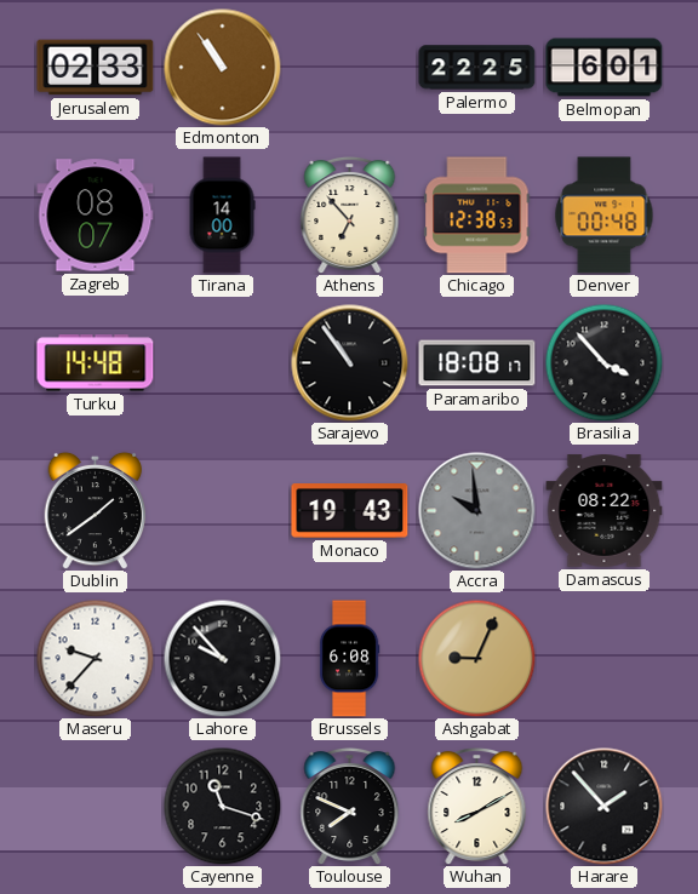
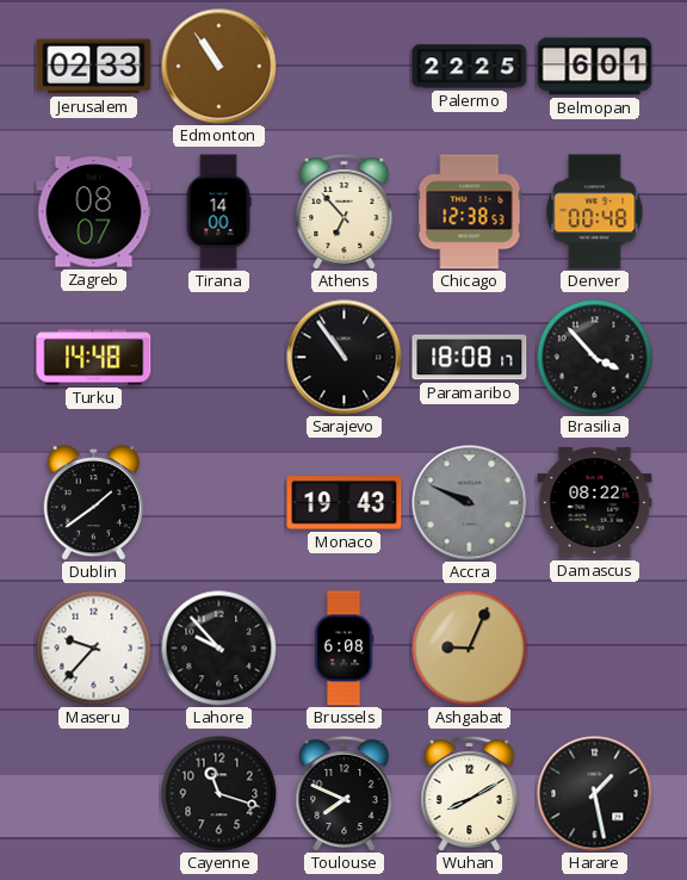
Accra: 9:59 -> 9:49
Harare: 1:53 -> 1:28
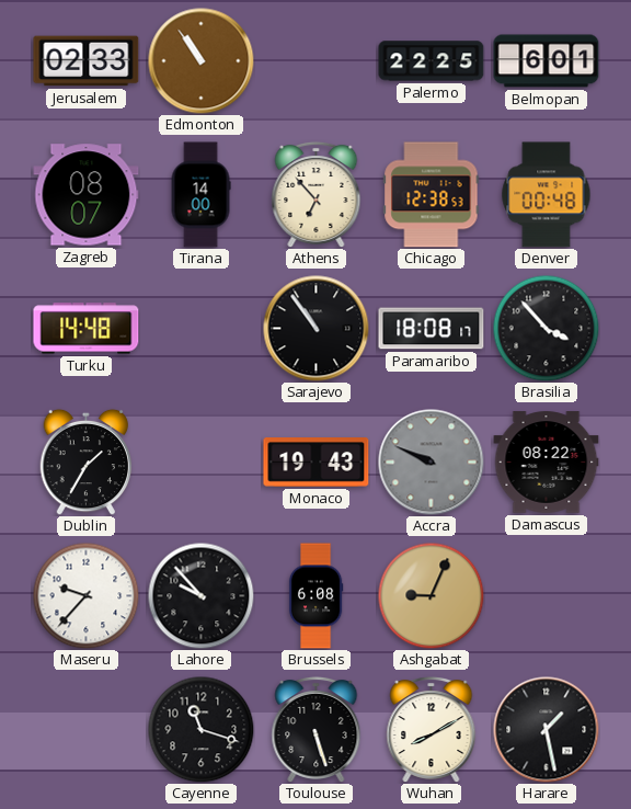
Dublin: 1:39 -> 1:35
Toulouse: 7:49 -> 5:27
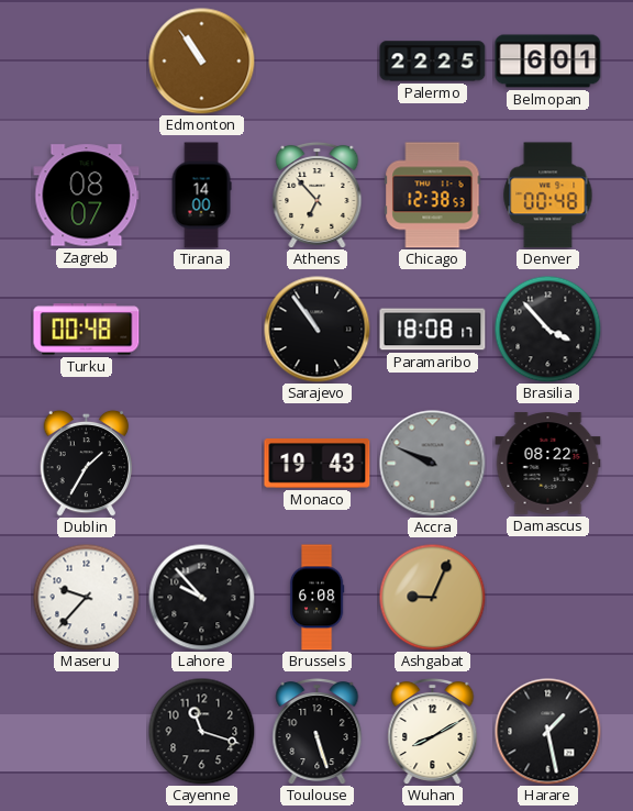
Jerusalem: 02:33 -> none
Turku: 14:48 -> 00:48
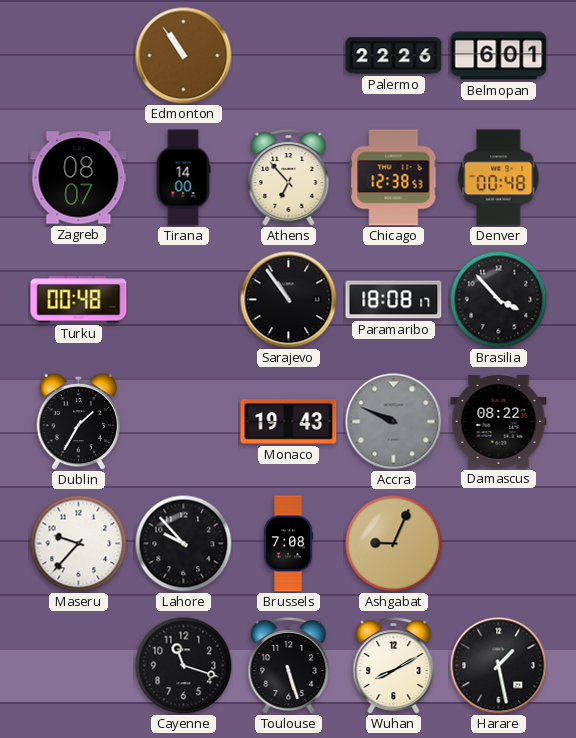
Palermo: 22:25 -> 22:26
Brussels: 6:08 -> 7:08
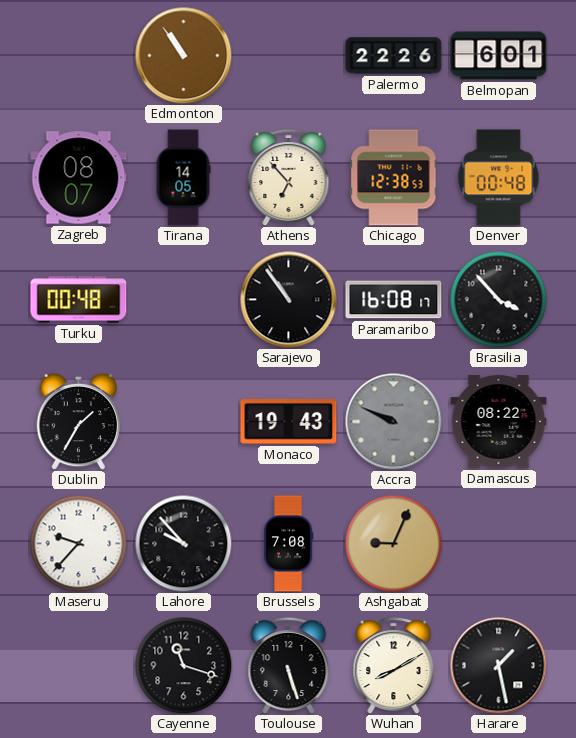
Tirana: 14:00 -> 14:05
Paramaribo: 18:08 -> 16:08
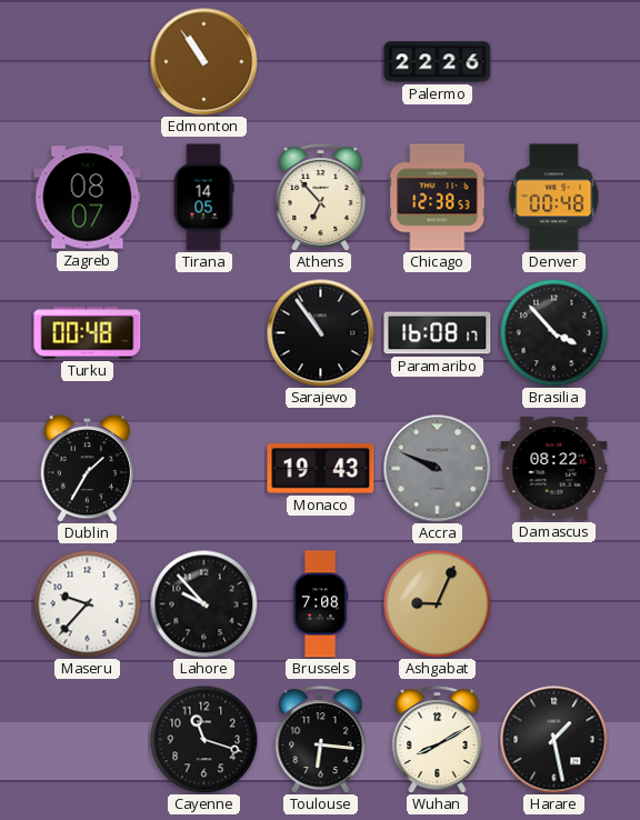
Belmopan: 6:01 -> none
Toulouse: 5:27 -> 6:16
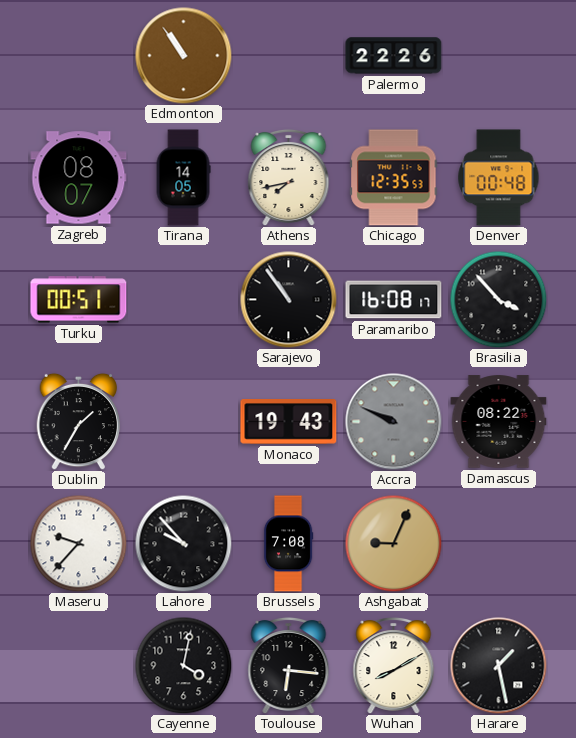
Athens: 6:53 -> 7:43
Chicago: 12:38 -> 12:35
Turku: 00:48 -> 00:51
Cayenne: 11:18 -> 4:02
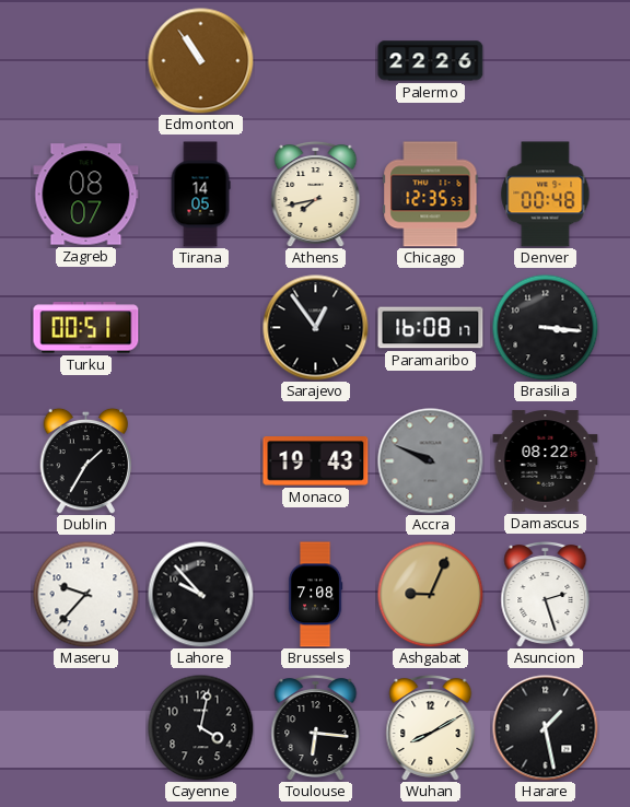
Sarajevo: 10:54 -> 12:54
Brasilia: 3:53 -> 3:16
Asuncion: none -> 2:27
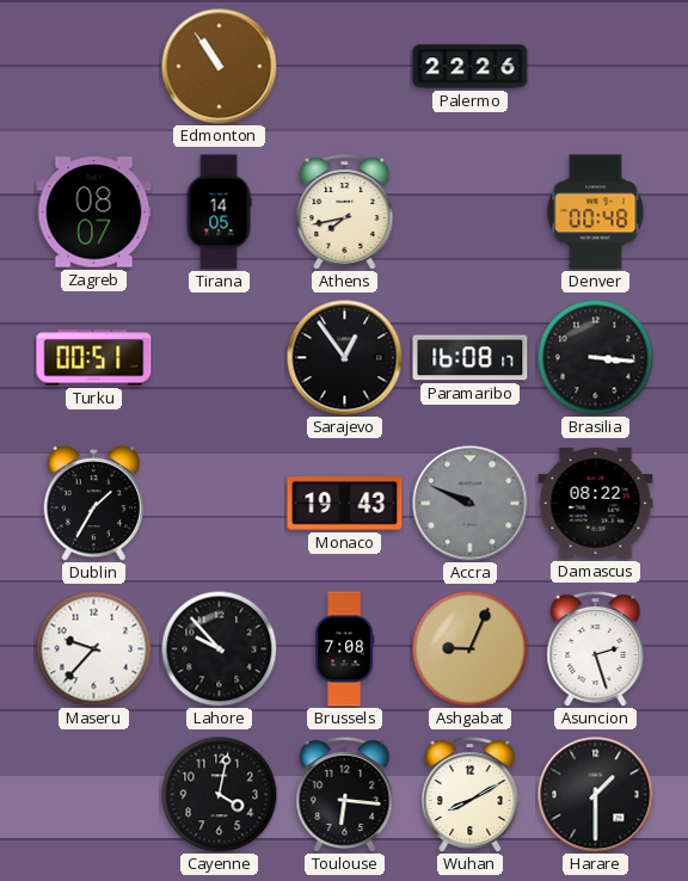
Chicago: 12:35 -> none
Harare: 1:28 -> 1:30
